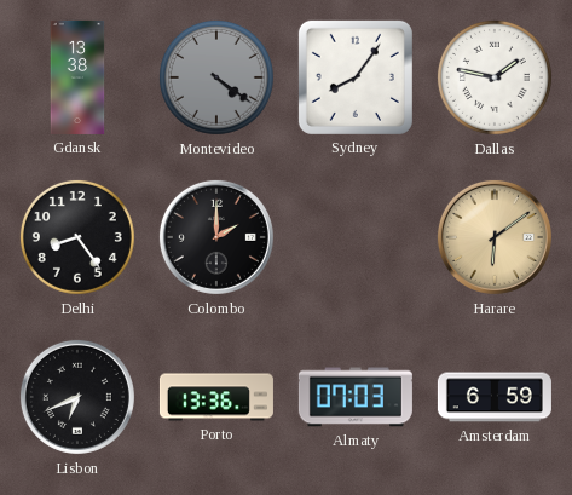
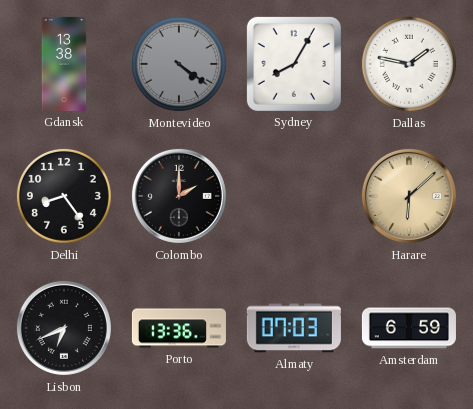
Sydney: 8:06 -> 8:05
Harare: 6:09 -> 6:08
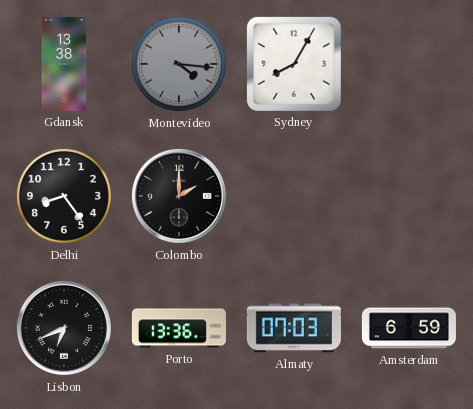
Montevideo: 4:21 -> 4:16
Dallas: 1:47 -> none
Harare: 6:08 -> none
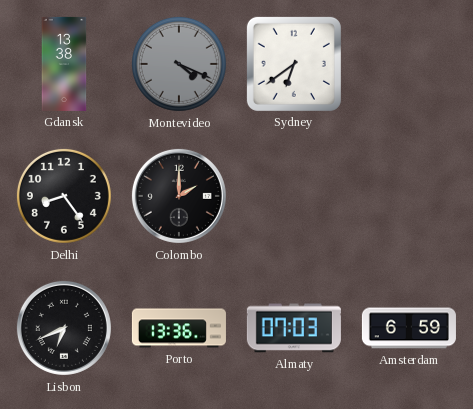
Montevideo: 4:16 -> 4:19
Sydney: 8:05 -> 6:39
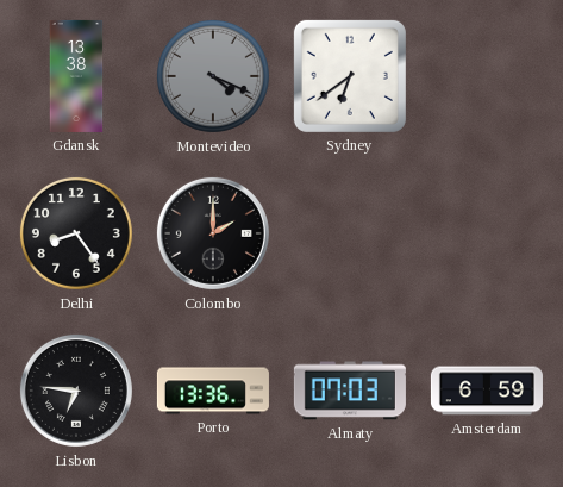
Lisbon: 6:41 -> 6:46
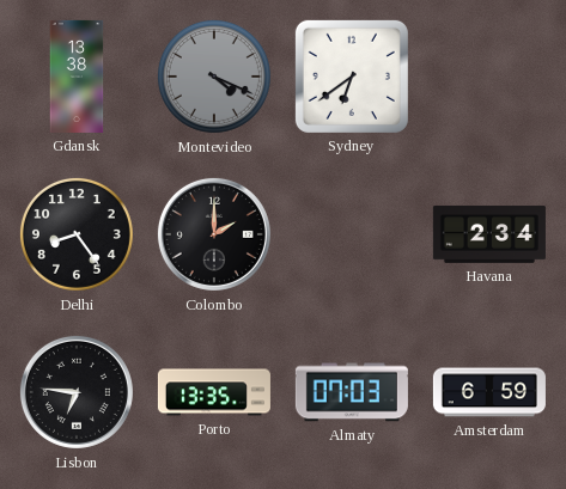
Havana: none -> 2:34
Porto: 13:36 -> 13:35
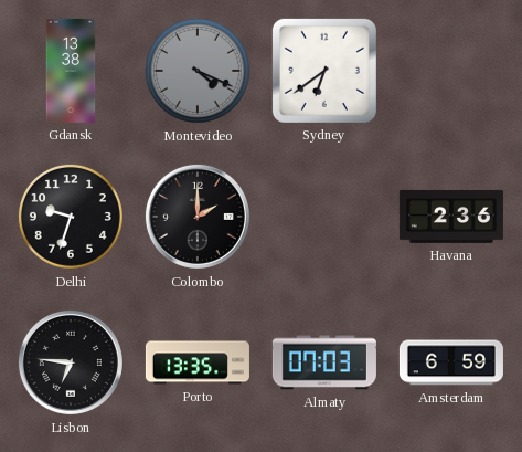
Delhi: 8:24 -> 9:33
Havana: 2:34 -> 2:36
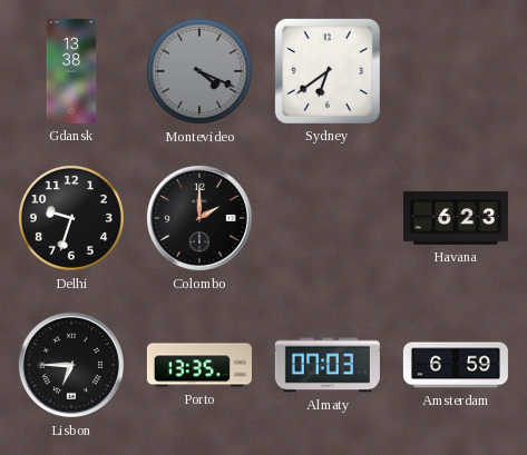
Havana: 2:36 -> 6:23
Lisbon: 6:46 -> 6:45
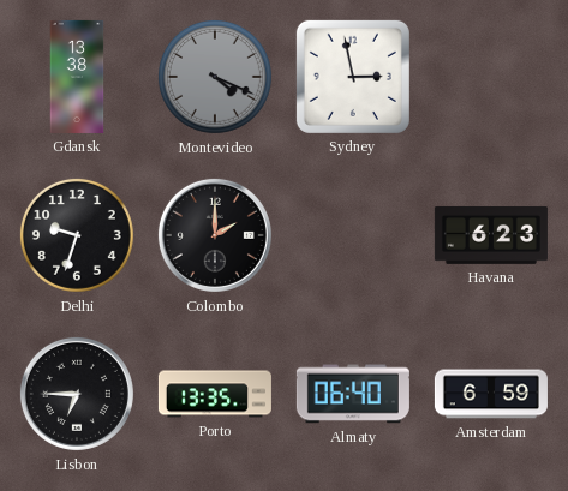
Sydney: 6:39 -> 2:58
Almaty: 07:03 -> 06:40
